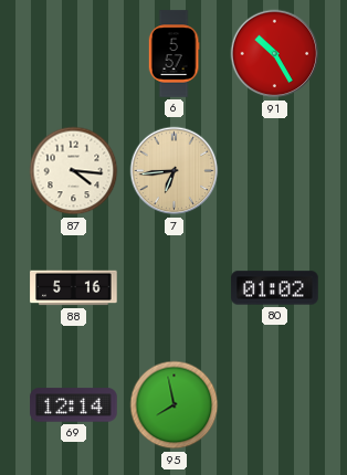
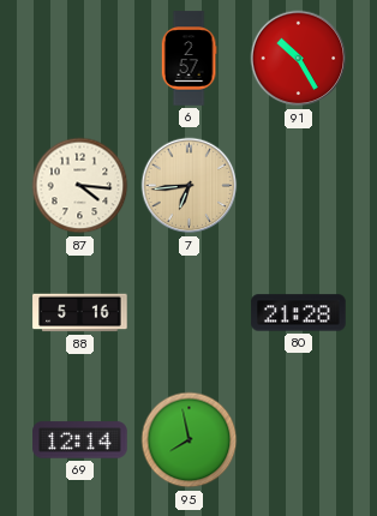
6: 5:57 -> 2:57
80: 01:02 -> 21:28
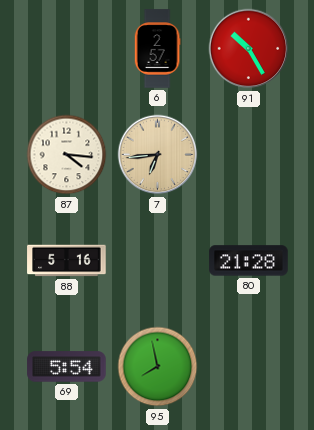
69: 12:14 -> 5:54
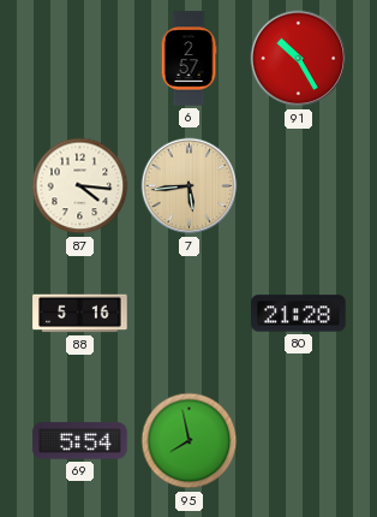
7: 6:44 -> 5:44
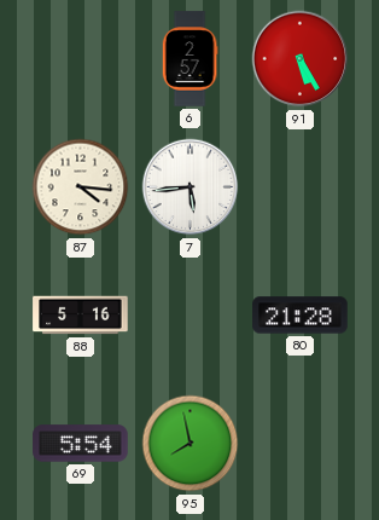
91: 10:25 -> 5:25
7 dial: champagne -> white
